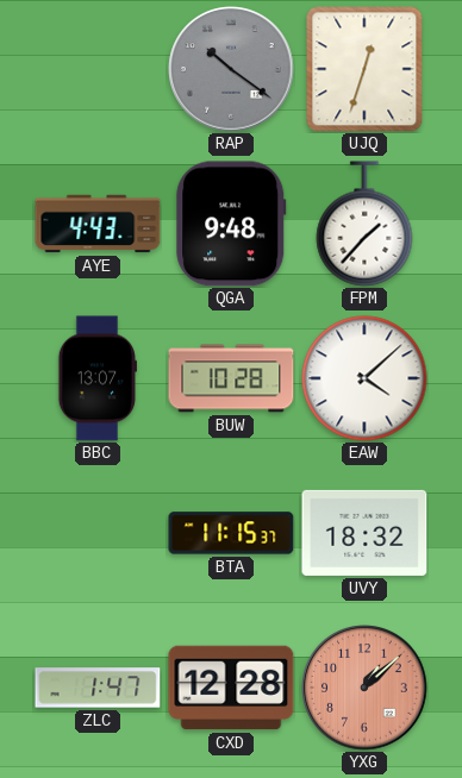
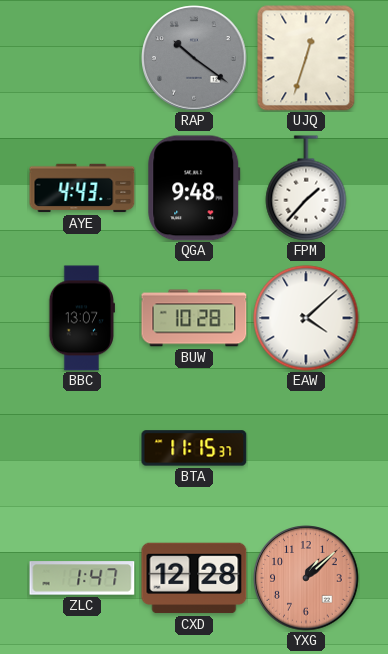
UVY: 18:32 -> none
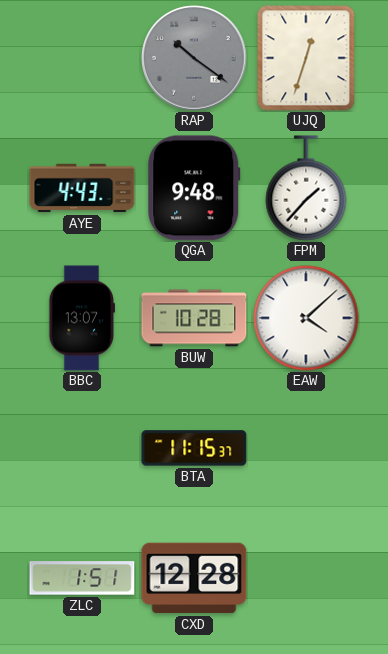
ZLC: 1:47 -> 1:51
YXG: 1:08 -> none
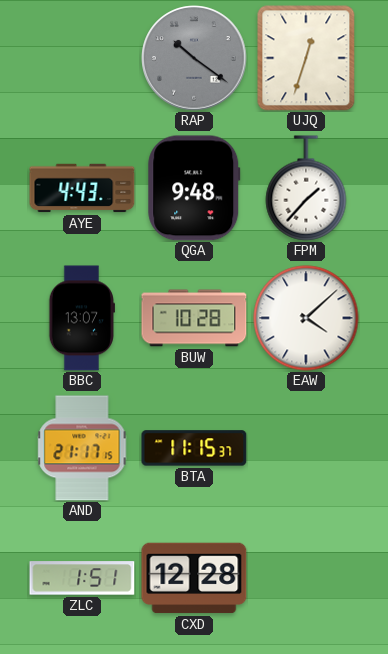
AND: none -> 21:17
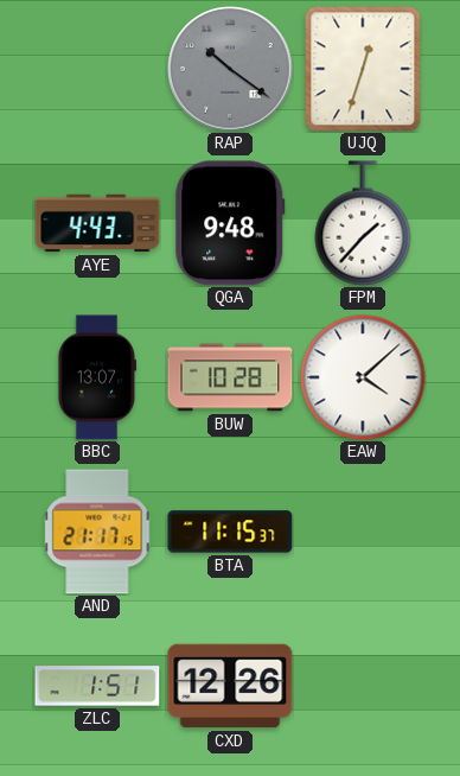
CXD: 12:28 -> 12:26
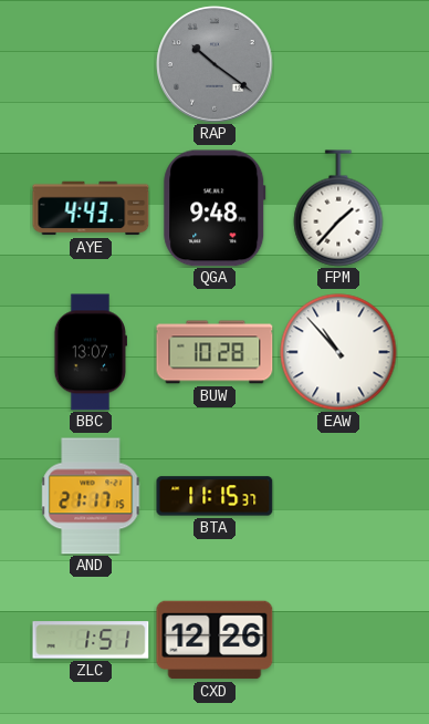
UJQ: 12:33 -> none
EAW: 4:08 -> 10:53
